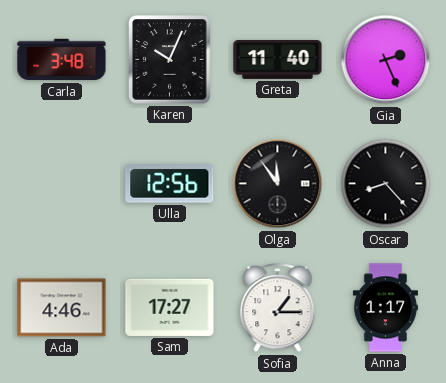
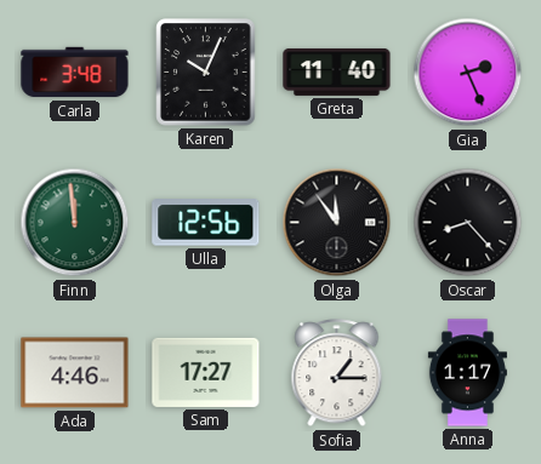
Finn: none -> 11:59
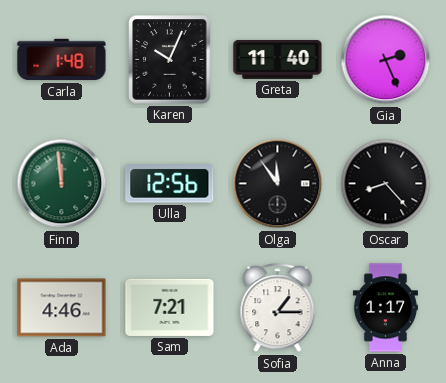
Carla: 3:48 -> 1:48
Sam: 17:27 -> 7:21
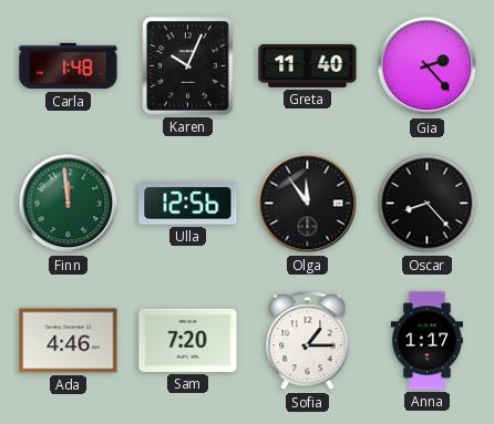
Gia: 2:26 -> 2:23
Sam: 7:21 -> 7:20
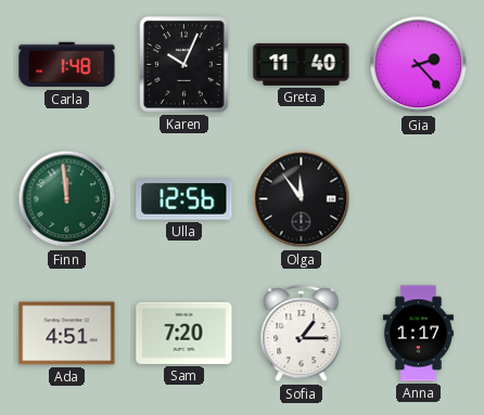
Oscar: 8:23 -> none
Ada: 4:46 -> 4:51
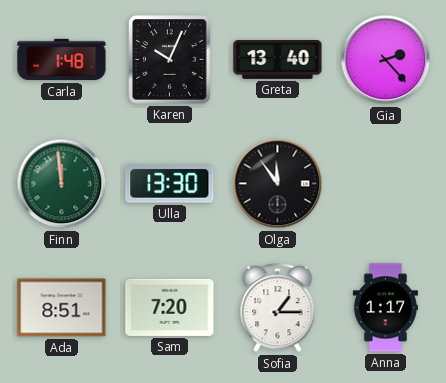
Greta: 11:40 -> 13:40
Ulla: 12:56 -> 13:30
Ada: 4:51 -> 8:51
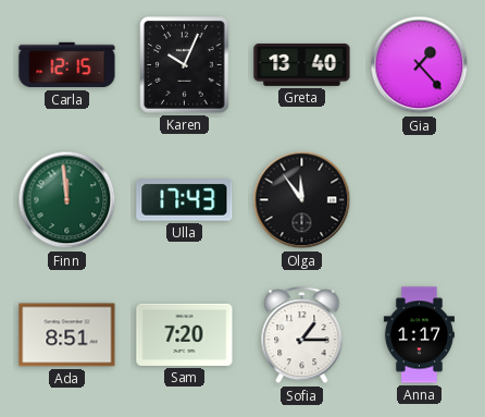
Carla: 1:48 -> 12:15
Gia: 2:23 -> 1:23
Ulla: 13:30 -> 17:43
